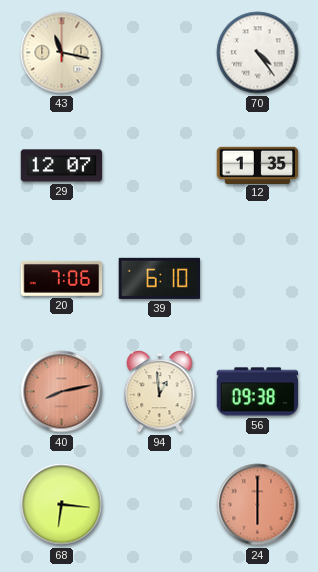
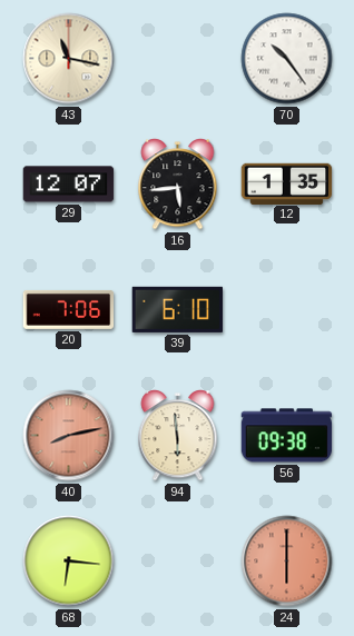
70: 4:24 -> 10:24
16: none -> 5:44
94: 12:59 -> 5:59
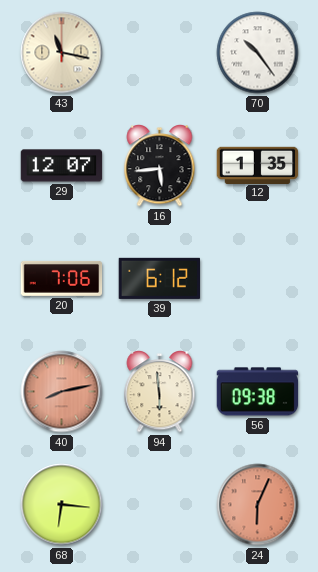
39: 6:10 -> 6:12
24: 6:00 -> 6:04
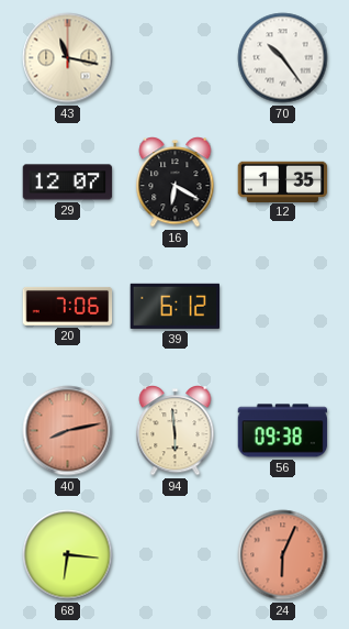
16: 5:44 -> 6:20
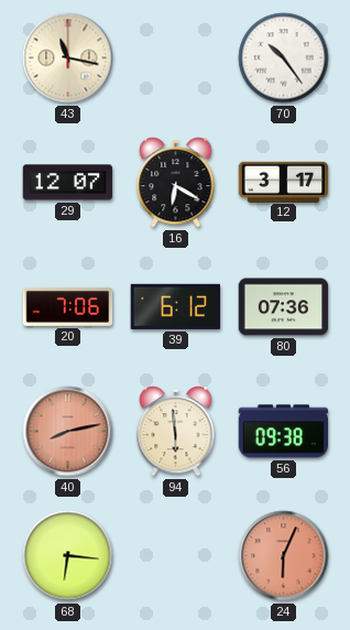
12: 1:35 -> 3:17
80: none -> 07:36
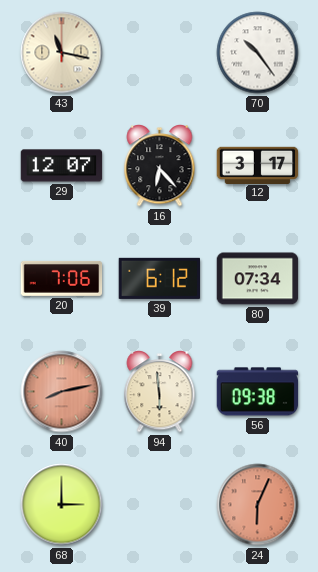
16: 6:20 -> 6:23
80: 07:36 -> 07:34
68: 6:16 -> 3:00
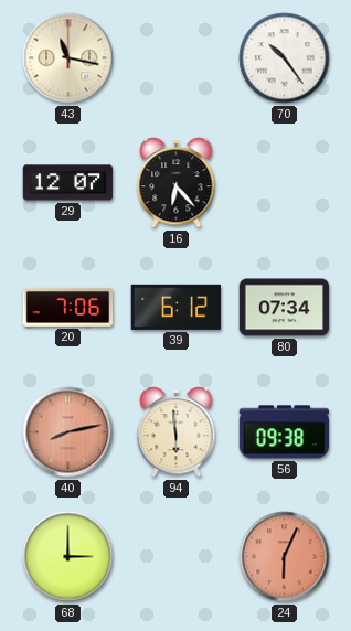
12: 3:17 -> none
